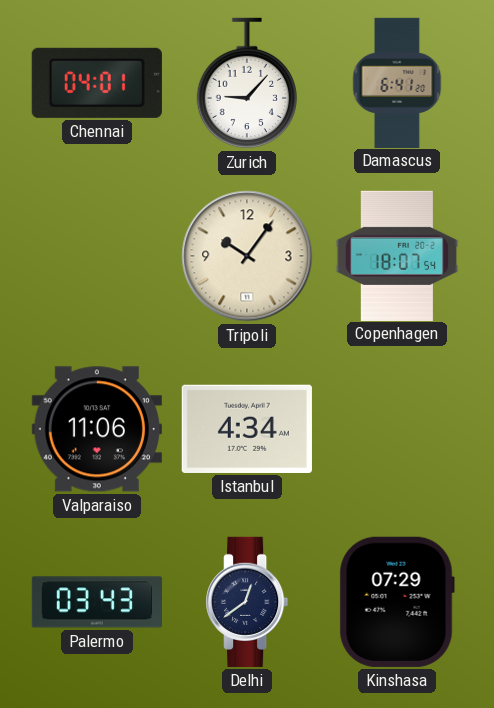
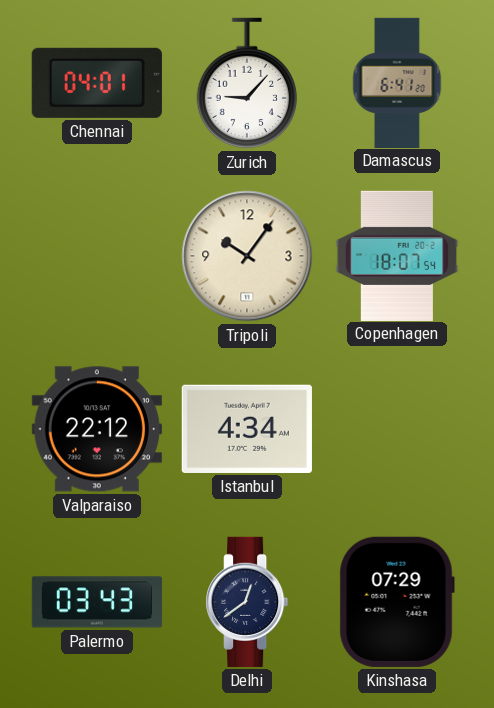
Valparaiso: 11:06 -> 22:12
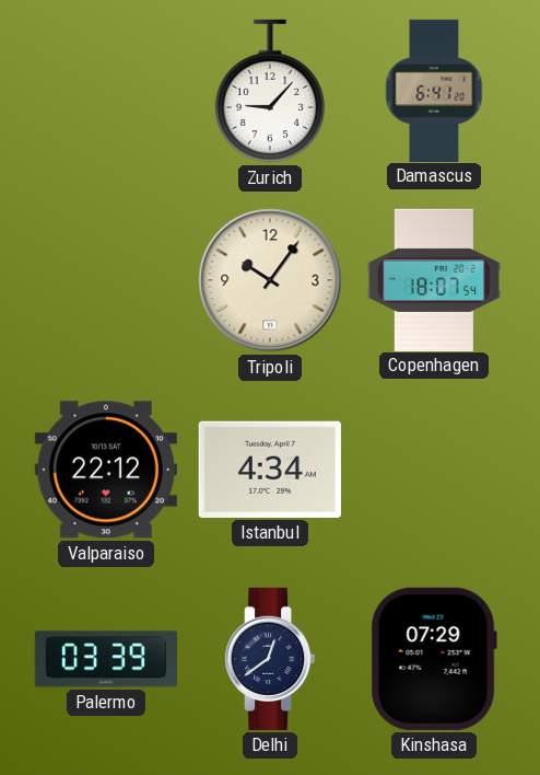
Chennai: 04:01 -> none
Palermo: 03:43 -> 03:39
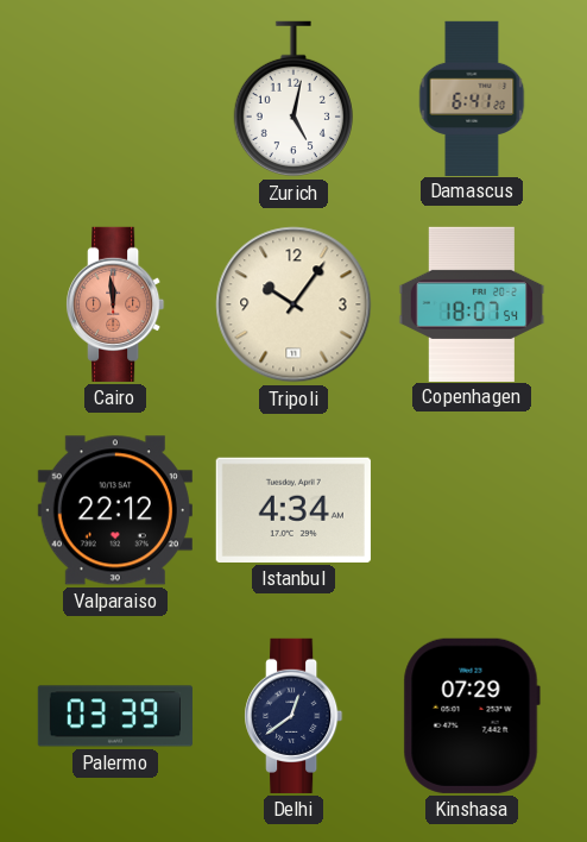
Zurich: 9:07 -> 5:02
Cairo: none -> 11:59
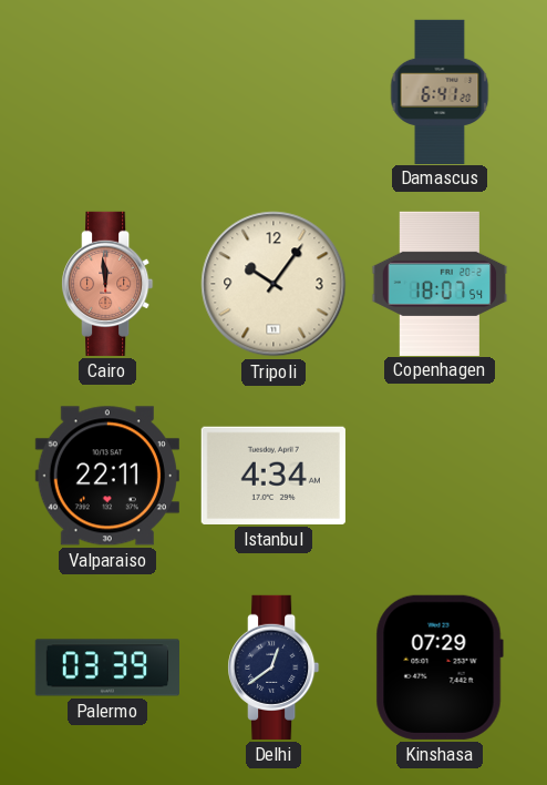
Zurich: 5:02 -> none
Valparaiso: 22:12 -> 22:11
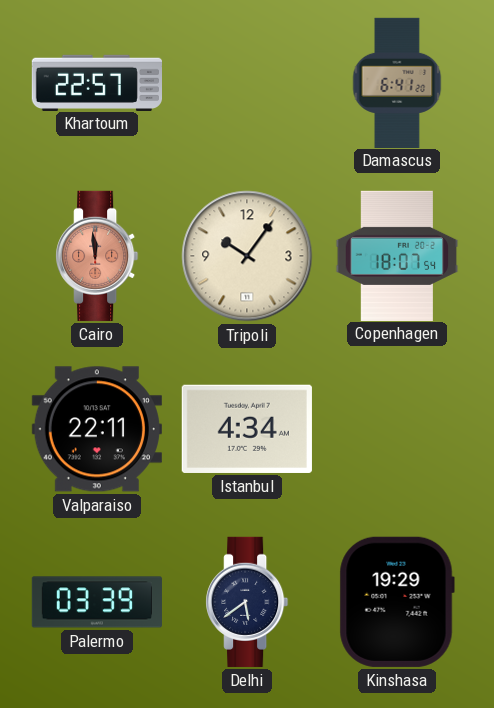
Khartoum: none -> 22:57
Delhi: 12:39 -> 5:39
Kinshasa: 07:29 -> 19:29
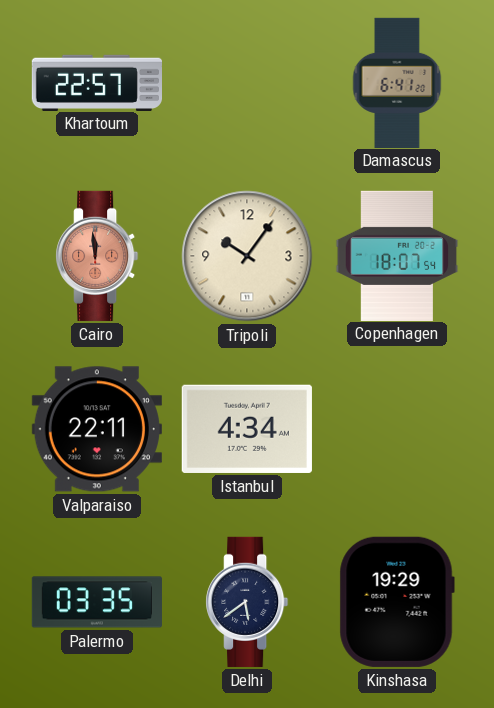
Palermo: 03:39 -> 03:35
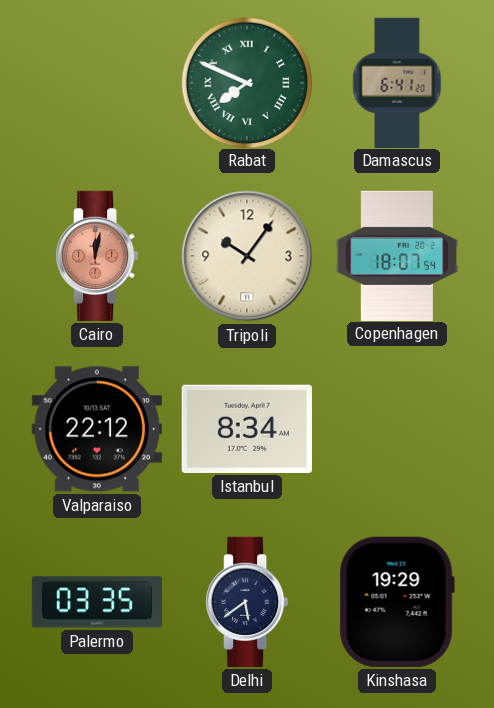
Khartoum: 22:57 -> none
Rabat: none -> 7:49
Cairo: 11:59 -> 12:02
Valparaiso: 22:11 -> 22:12
Istanbul: 4:34 -> 8:34
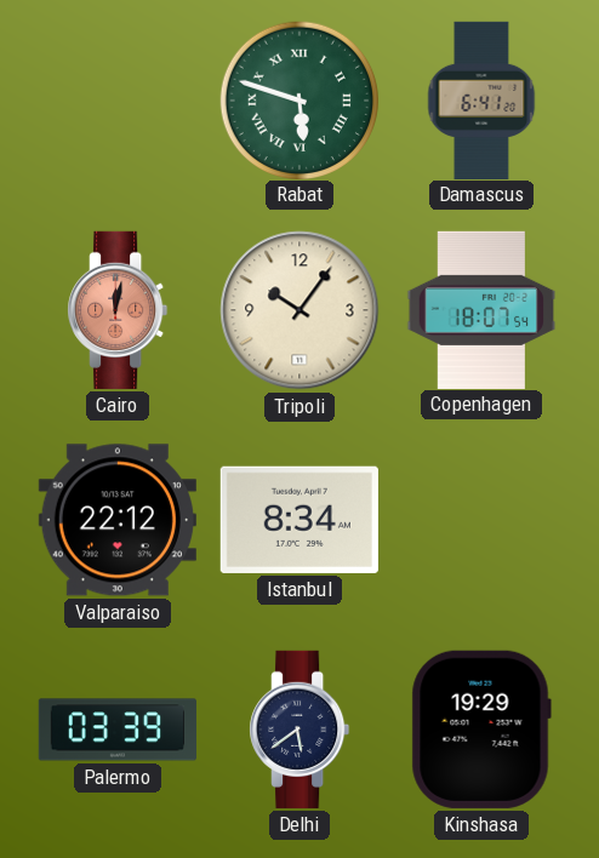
Rabat: 7:49 -> 5:48
Palermo: 03:35 -> 03:39
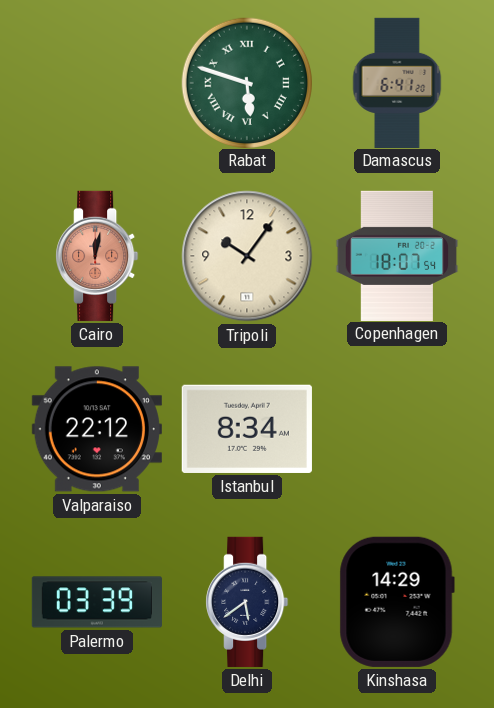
Kinshasa: 19:29 -> 14:29
